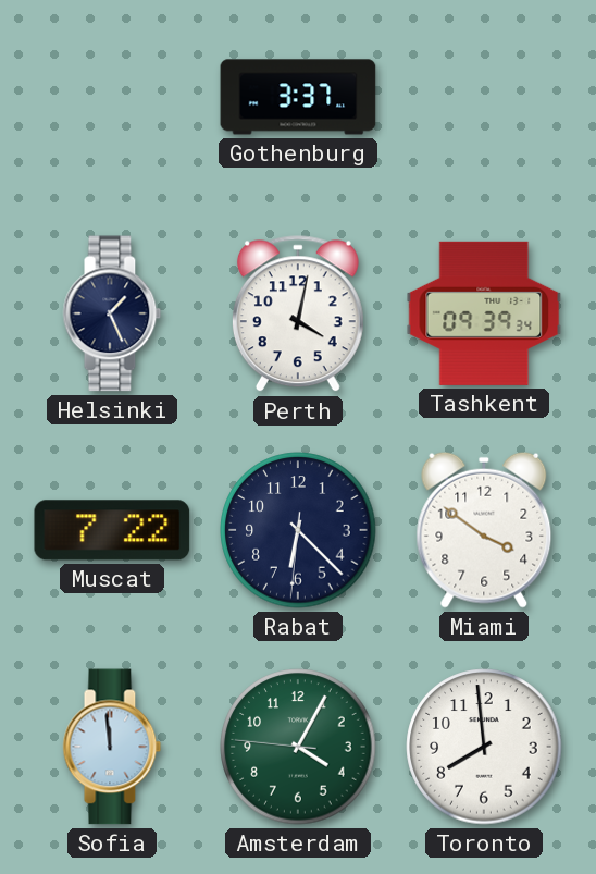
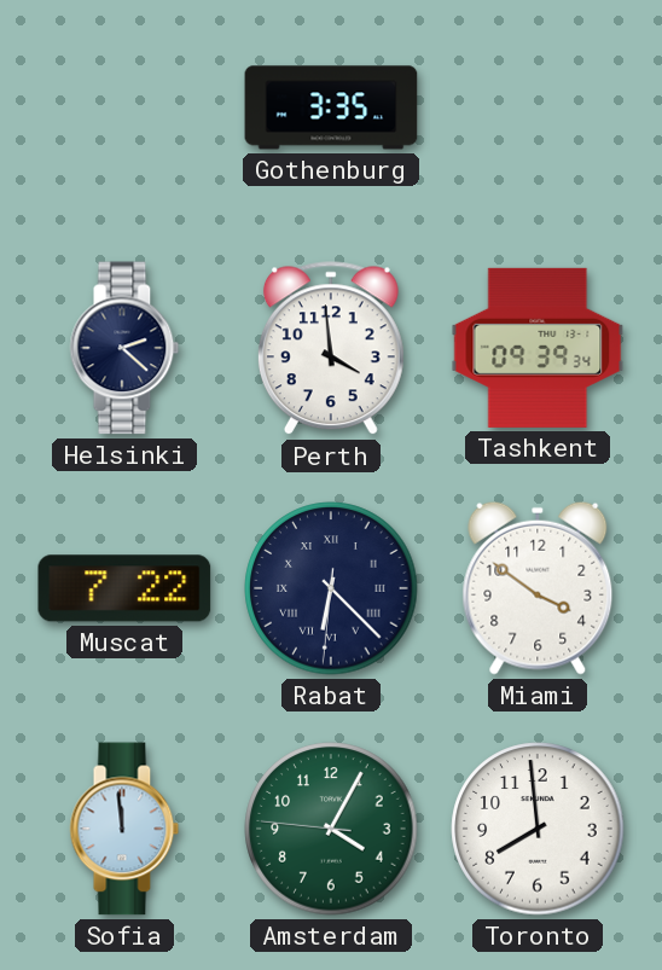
Gothenburg: 3:37 -> 3:35
Helsinki: 1:26 -> 2:22
Perth: 4:02 -> 3:59
Rabat numerals: Arabic -> Roman
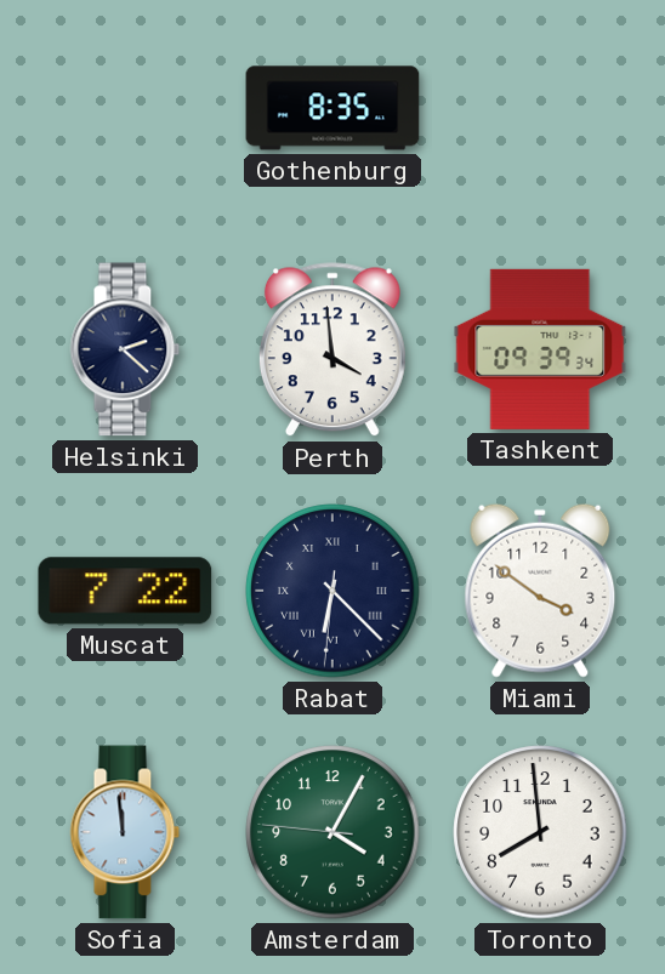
Gothenburg: 3:35 -> 8:35
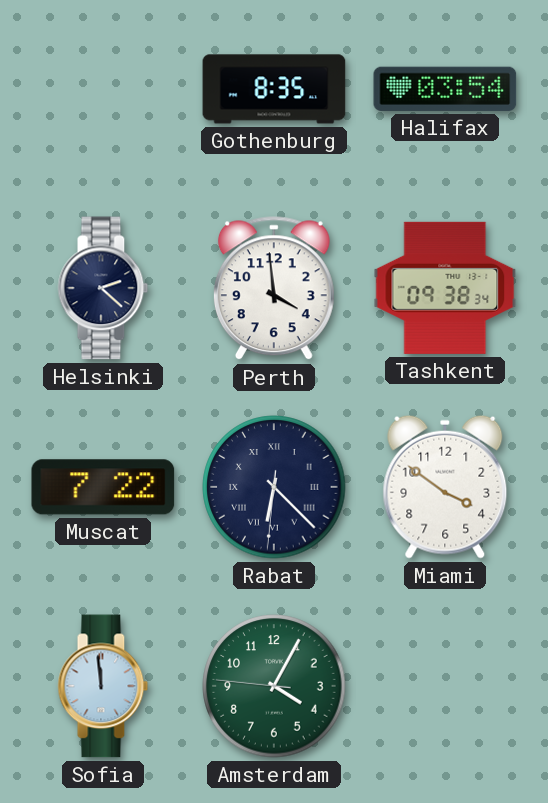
Halifax: none -> 03:54
Tashkent: 09:39 -> 09:38
Toronto: 7:59 -> none
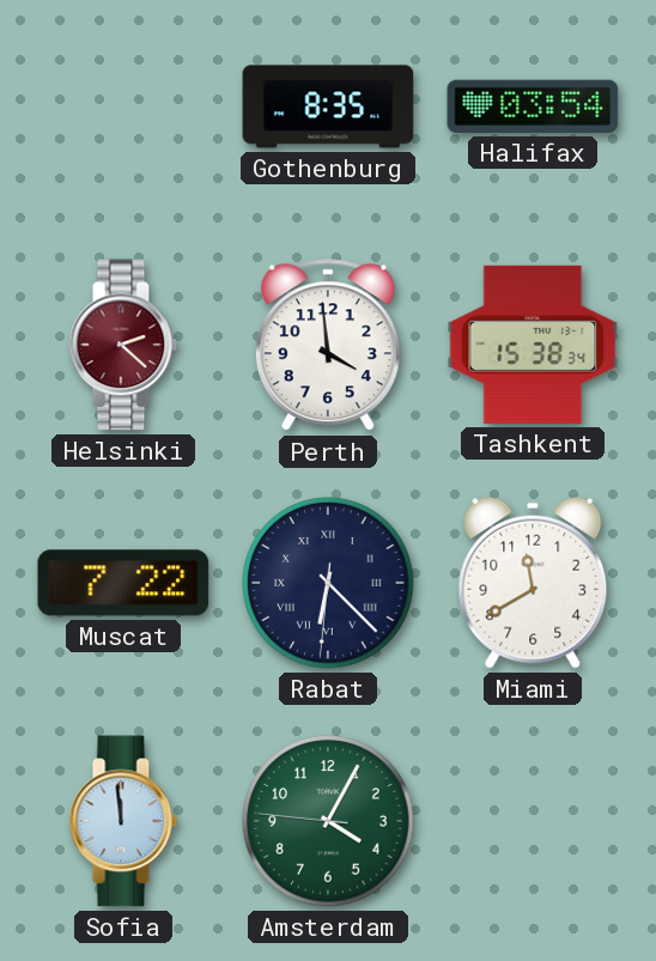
Helsinki dial: navy -> burgundy
Tashkent: 09:38 -> 15:38
Miami: 3:51 -> 11:40
